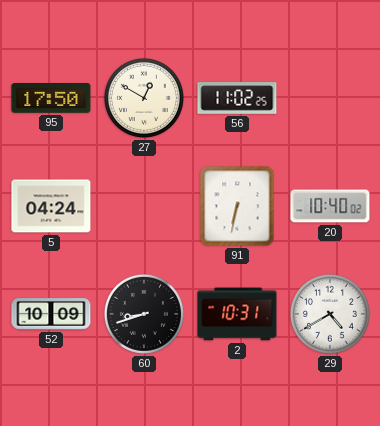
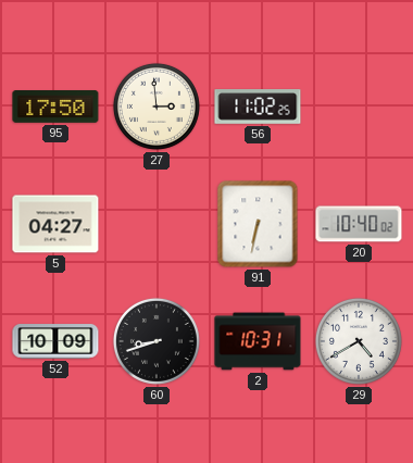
27: 12:50 -> 2:59
5: 04:24 -> 04:27
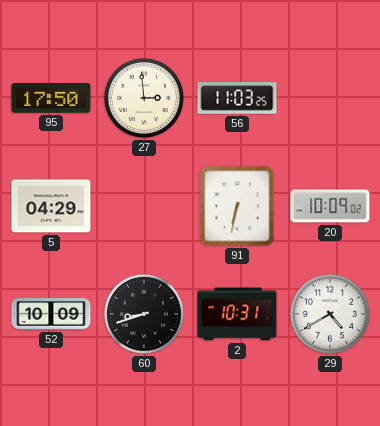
56: 11:02 -> 11:03
5: 04:27 -> 04:29
20: 10:40 -> 10:09
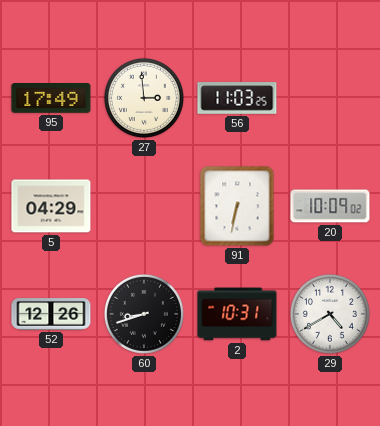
95: 17:50 -> 17:49
52: 10:09 -> 12:26
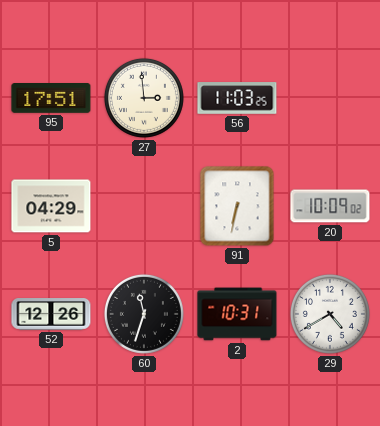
95: 17:49 -> 17:51
60: 8:42 -> 11:33
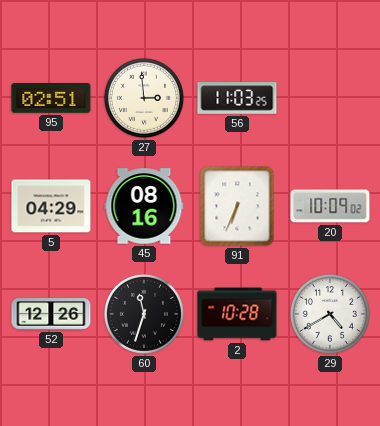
95: 17:51 -> 02:51
45: none -> 08:16
91: 6:32 -> 6:34
2: 10:31 -> 10:28
